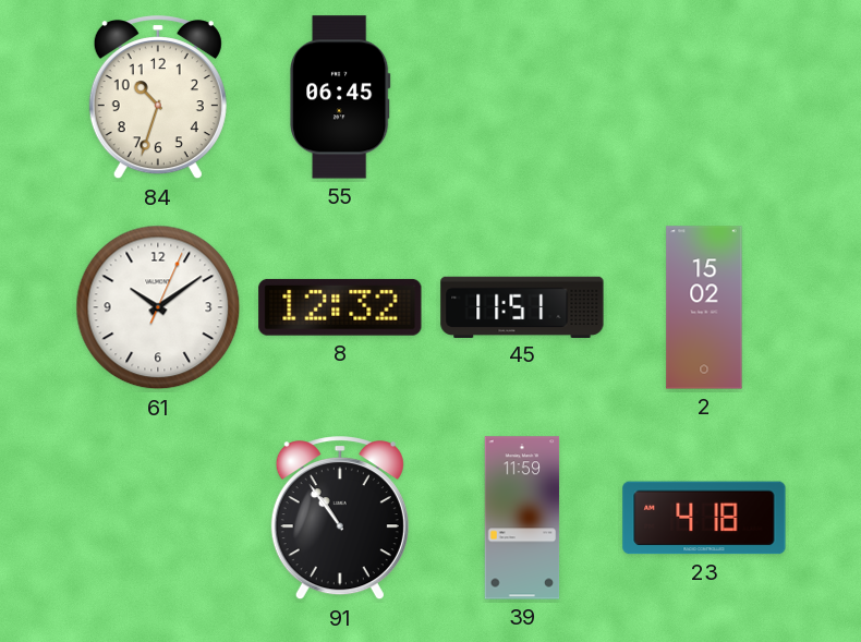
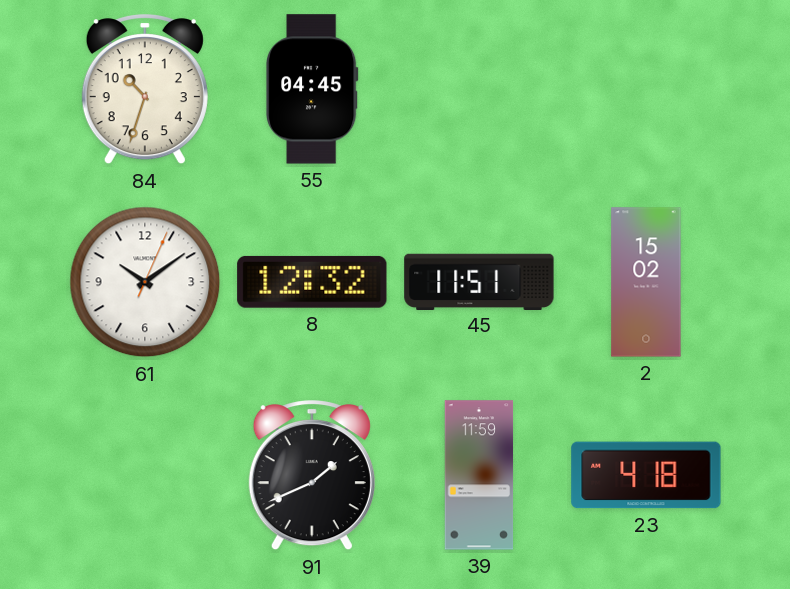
55: 06:45 -> 04:45
91: 10:54 -> 1:41
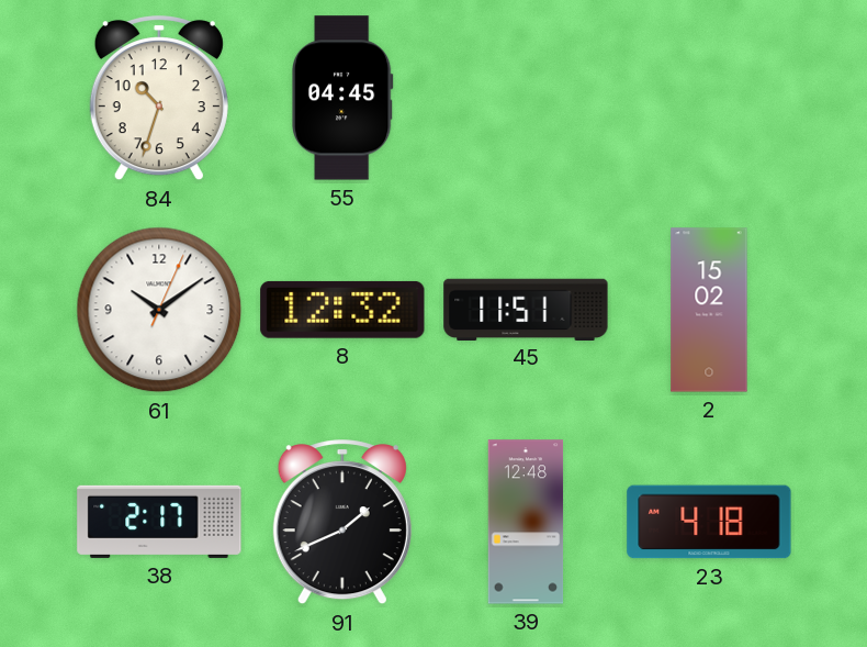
38: none -> 2:17
39: 11:59 -> 12:48
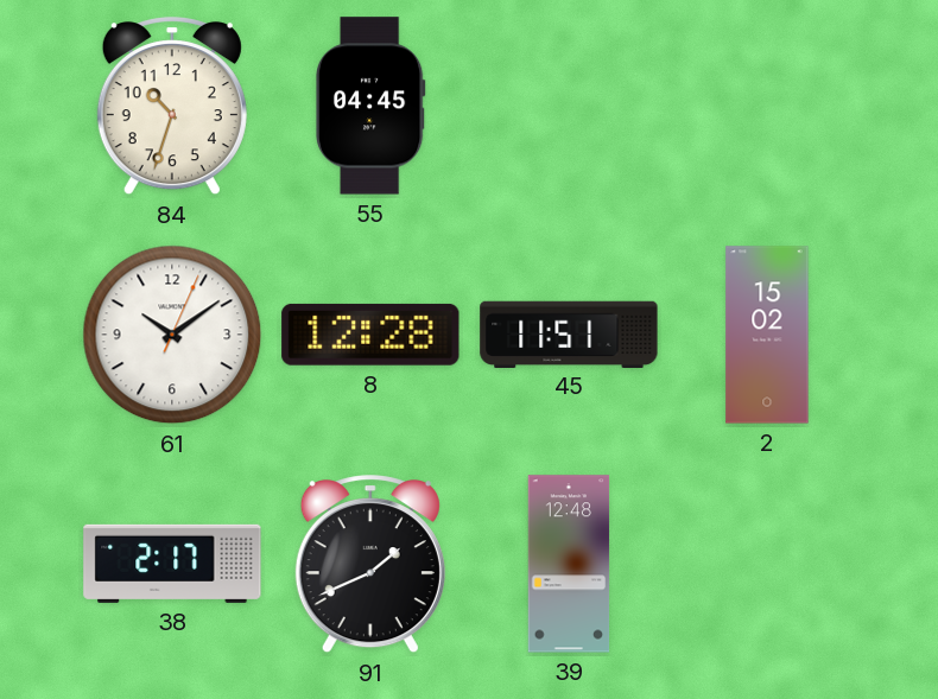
8: 12:32 -> 12:28
23: 4:18 -> none
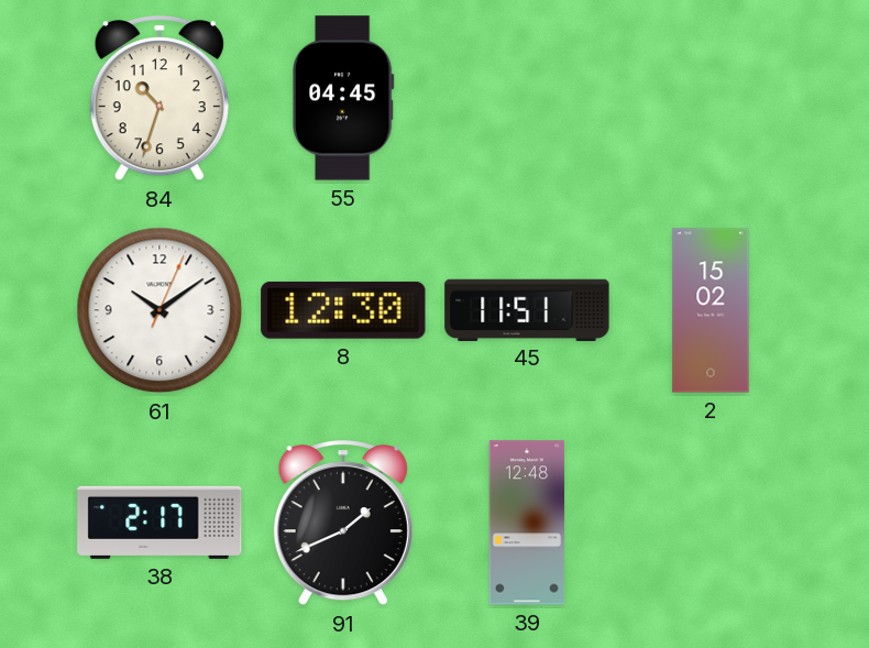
8: 12:28 -> 12:30
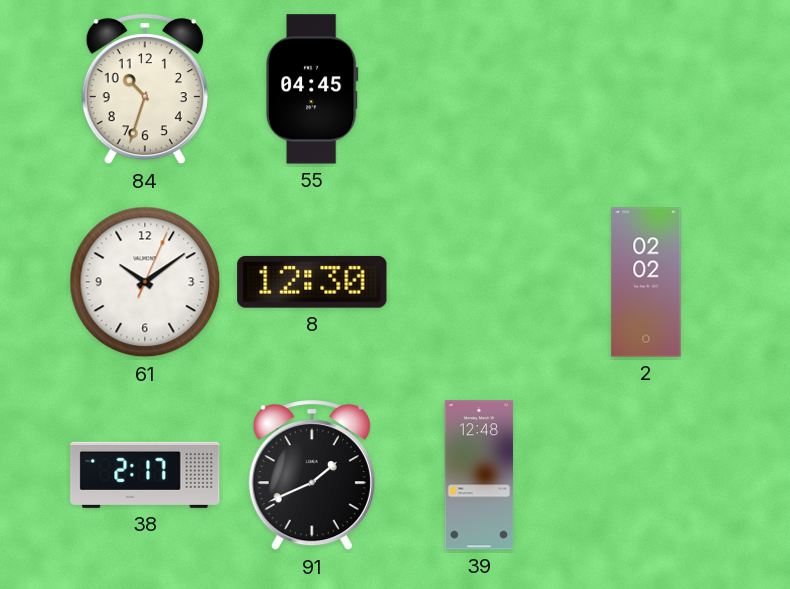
45: 11:51 -> none
2: 15:02 -> 02:02
